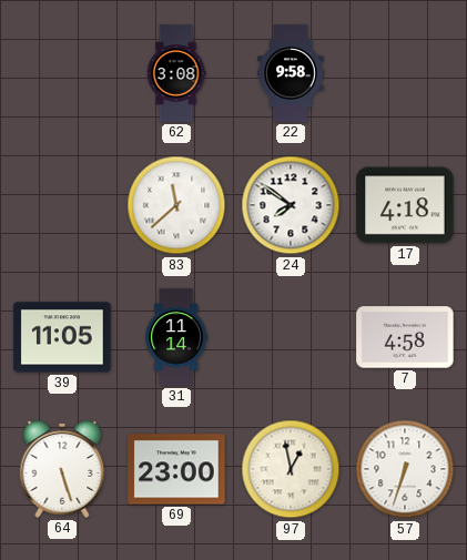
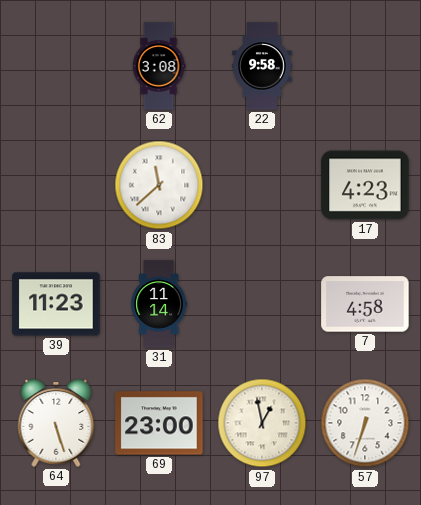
24: 7:51 -> none
17: 4:18 -> 4:23
39: 11:05 -> 11:23
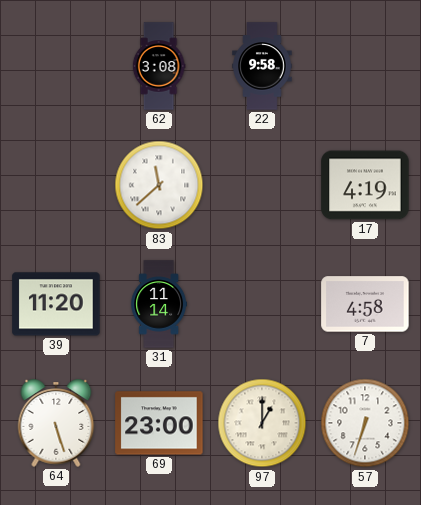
17: 4:23 -> 4:19
39: 11:23 -> 11:20
97: 12:58 -> 1:00
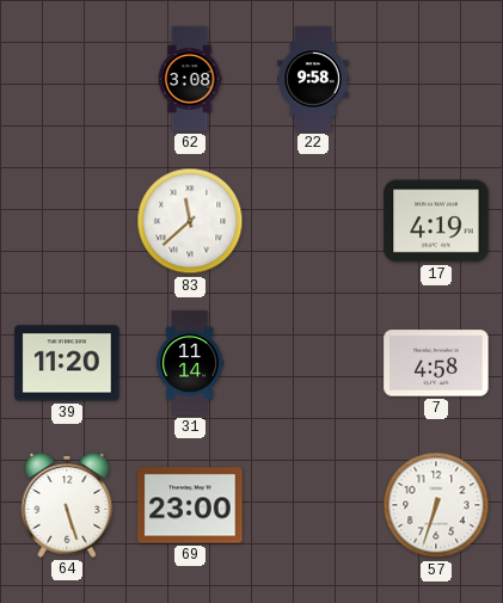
97: 1:00 -> none
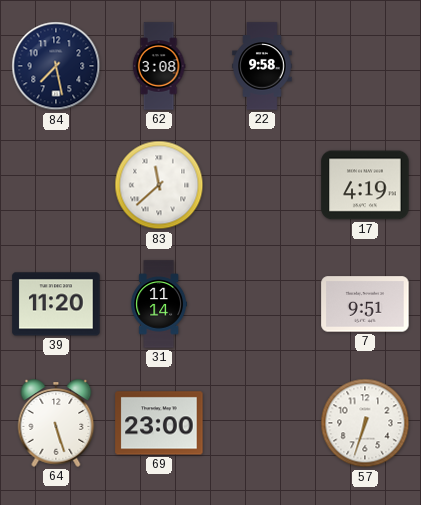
84: none -> 7:28
7: 4:58 -> 9:51
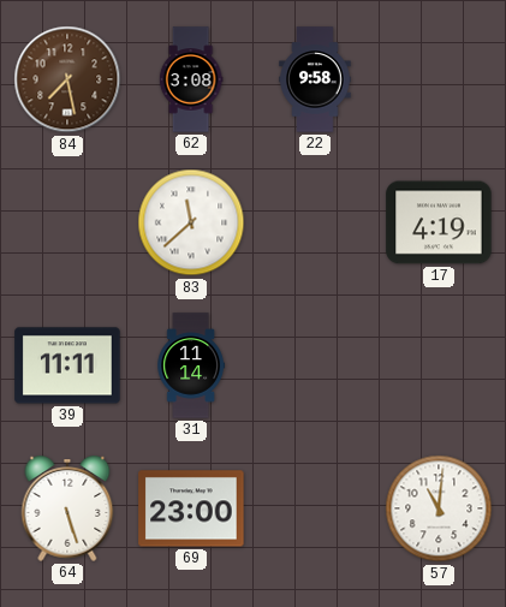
84 dial: navy -> brown
39: 11:20 -> 11:11
7: 9:51 -> none
57: 6:33 -> 11:01
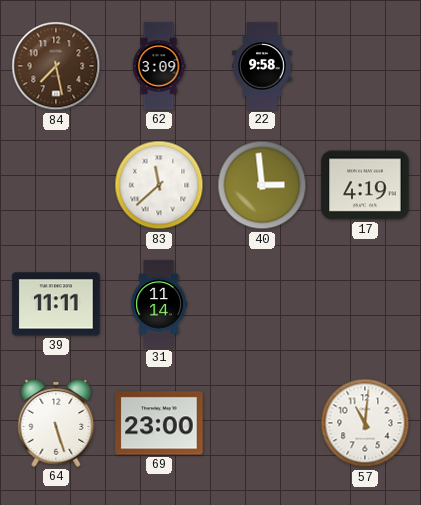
62: 3:08 -> 3:09
40: none -> 2:59
